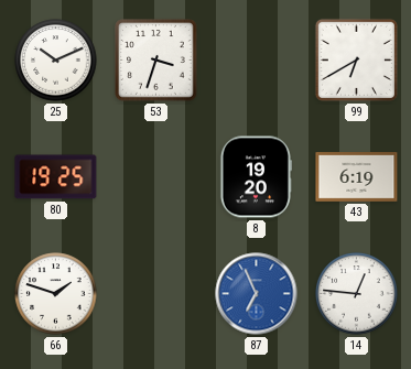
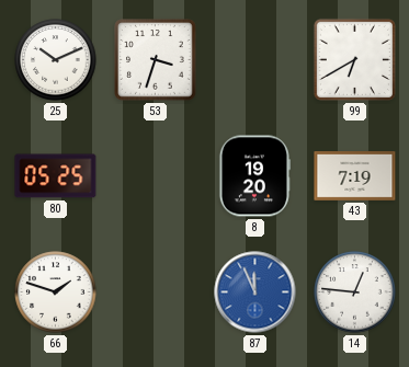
80: 19:25 -> 05:25
43: 6:19 -> 7:19
87: 6:56 -> 11:56
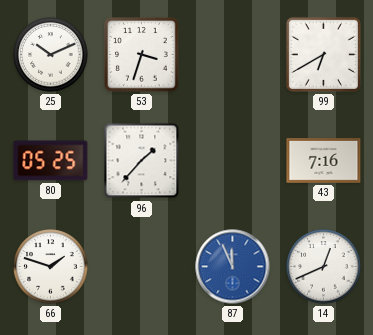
96: none -> 1:37
8: 19:20 -> none
43: 7:19 -> 7:16
14: 12:46 -> 12:41
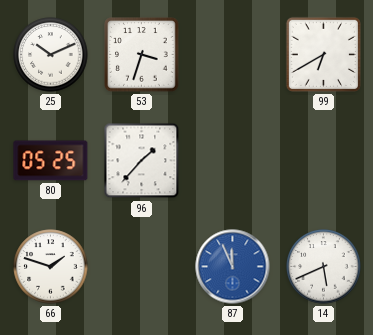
43: 7:16 -> none
14: 12:41 -> 5:41
